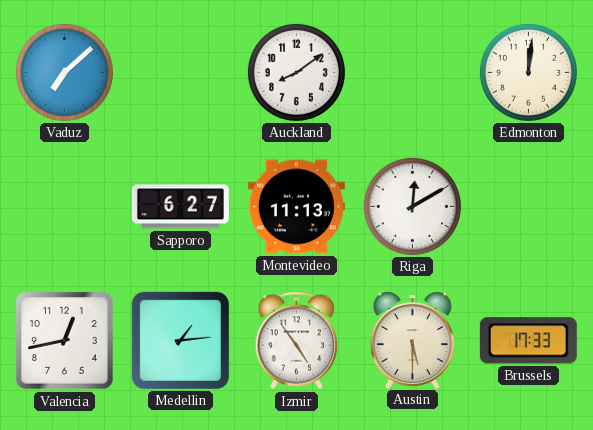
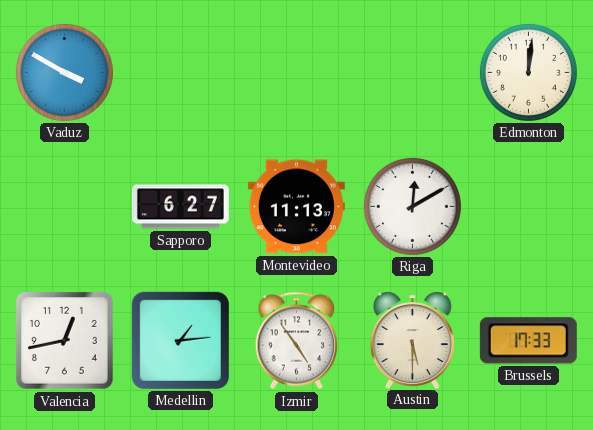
Vaduz: 7:08 -> 3:50
Auckland: 8:09 -> none
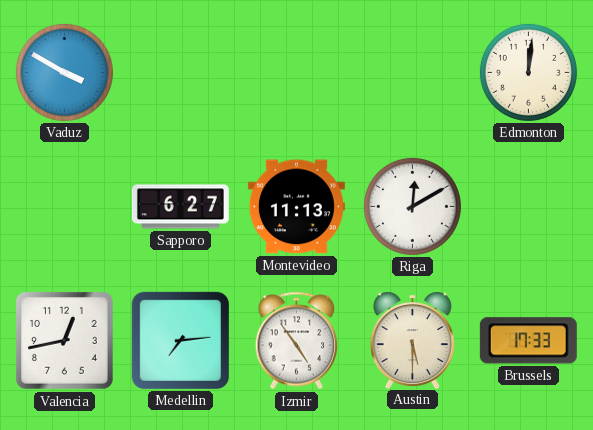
Medellin: 1:14 -> 7:14
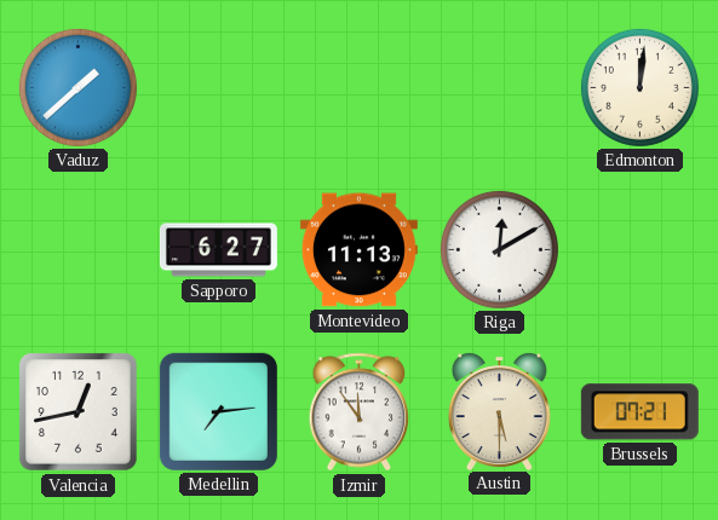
Vaduz: 3:50 -> 1:38
Izmir: 4:54 -> 11:54
Brussels: 17:33 -> 07:21
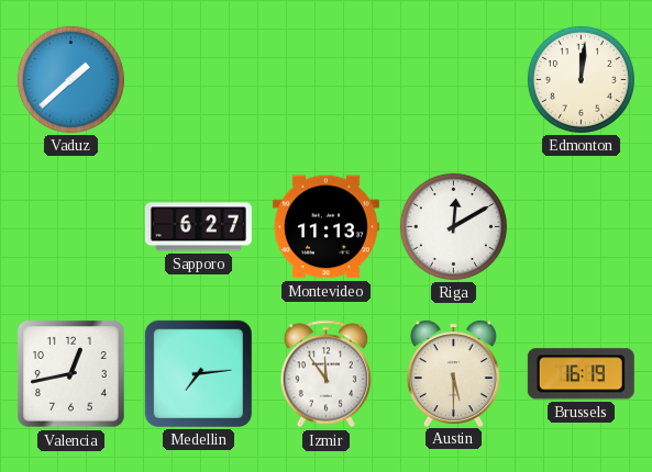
Brussels: 07:21 -> 16:19
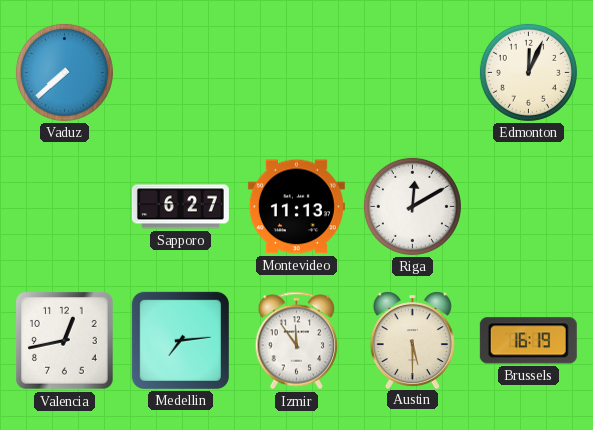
Vaduz: 1:38 -> 7:38
Edmonton: 12:01 -> 12:04
